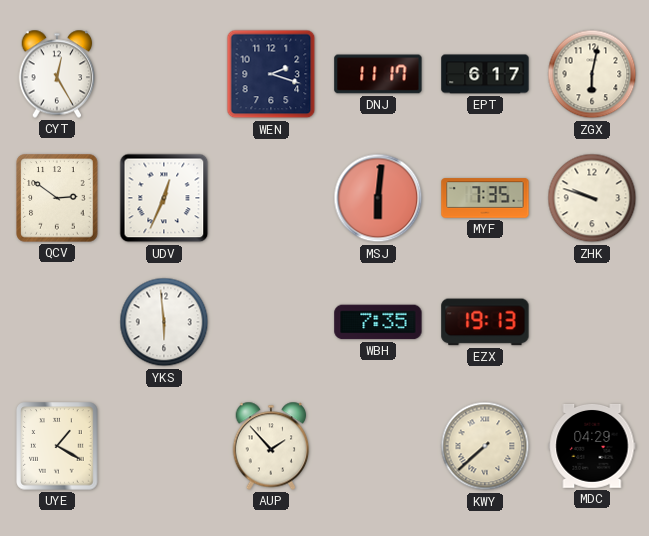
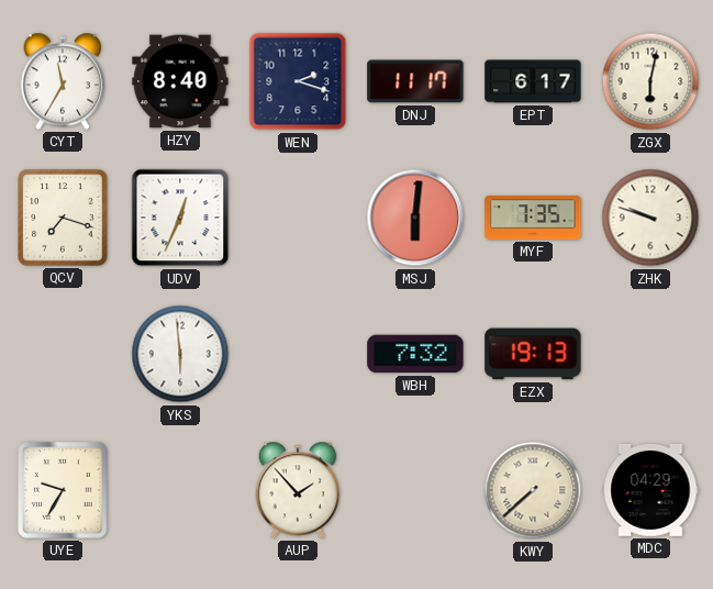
CYT: 12:25 -> 11:35
HZY: none -> 8:40
QCV: 2:51 -> 7:18
WBH: 7:35 -> 7:32
UYE: 1:20 -> 9:35
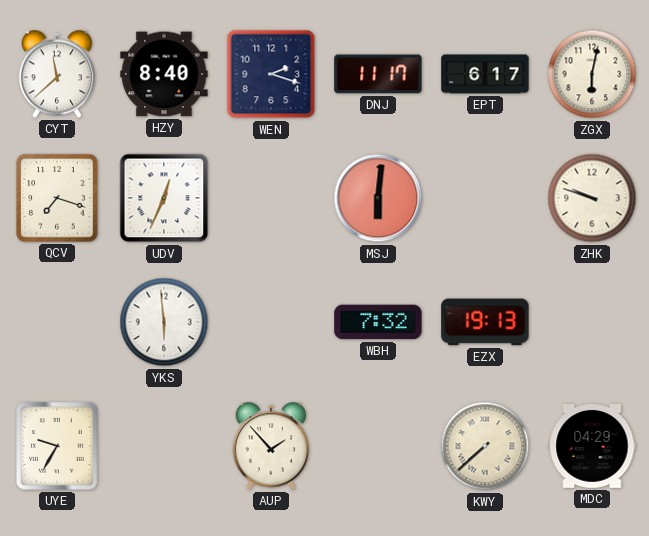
CYT: 11:35 -> 11:38
MYF: 7:35 -> none
